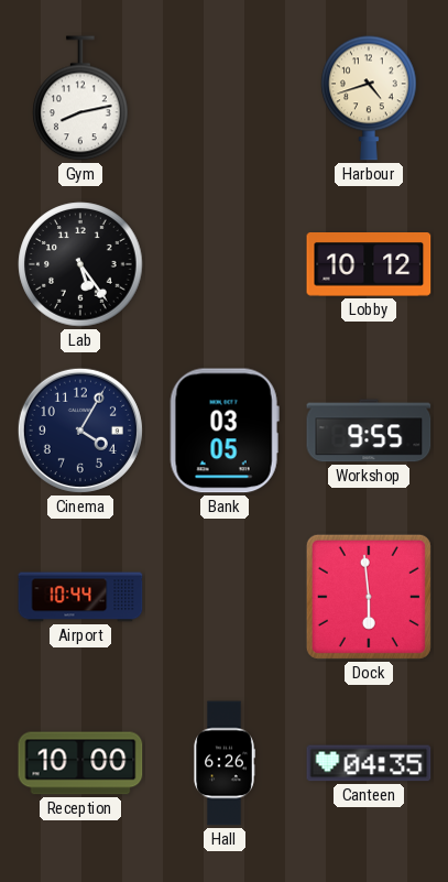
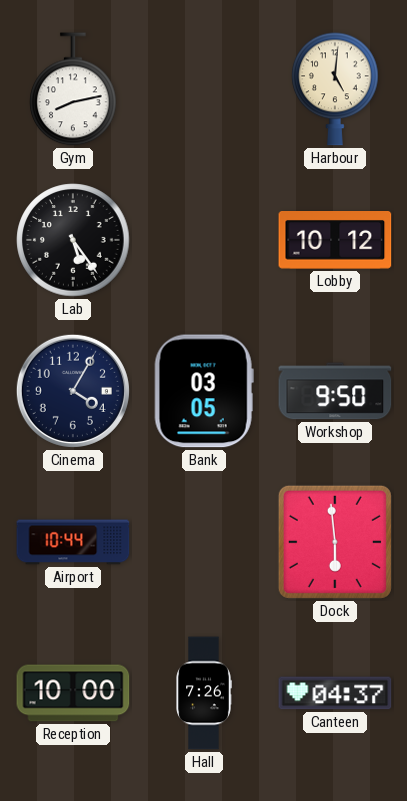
Harbour: 4:42 -> 5:01
Workshop: 9:55 -> 9:50
Hall: 6:26 -> 7:26
Canteen: 04:35 -> 04:37
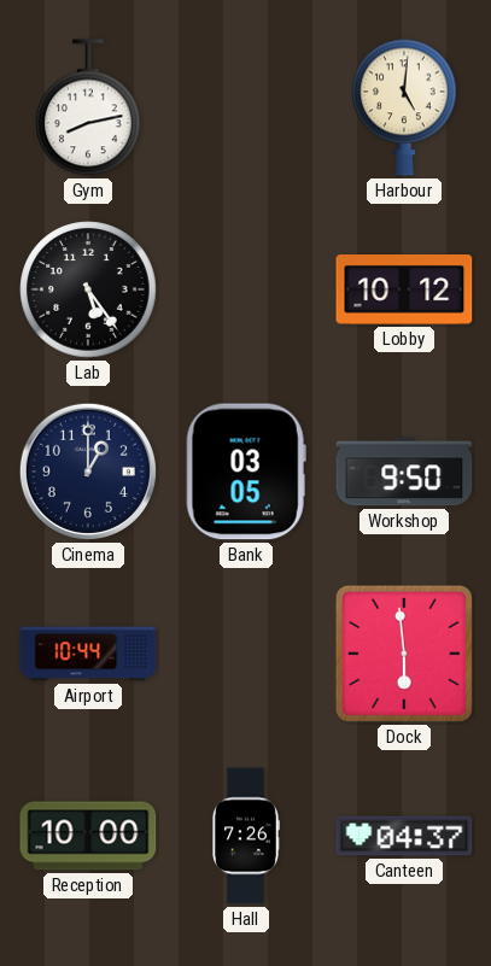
Cinema: 4:05 -> 1:00
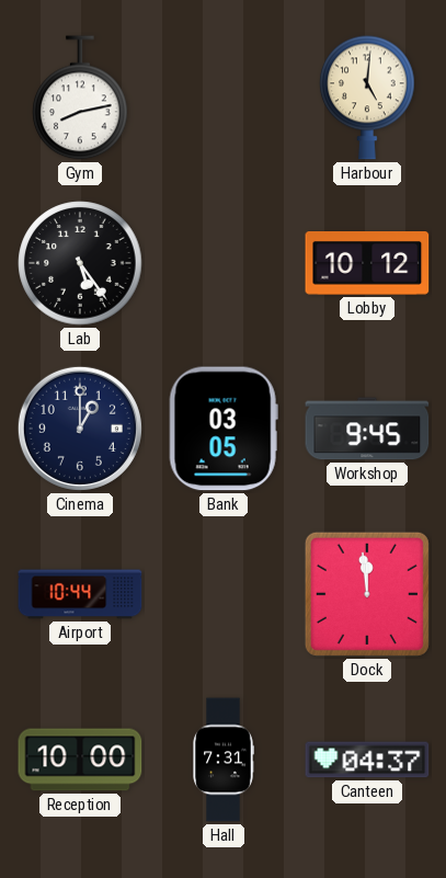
Workshop: 9:50 -> 9:45
Dock: 5:59 -> 11:59
Hall: 7:26 -> 7:31
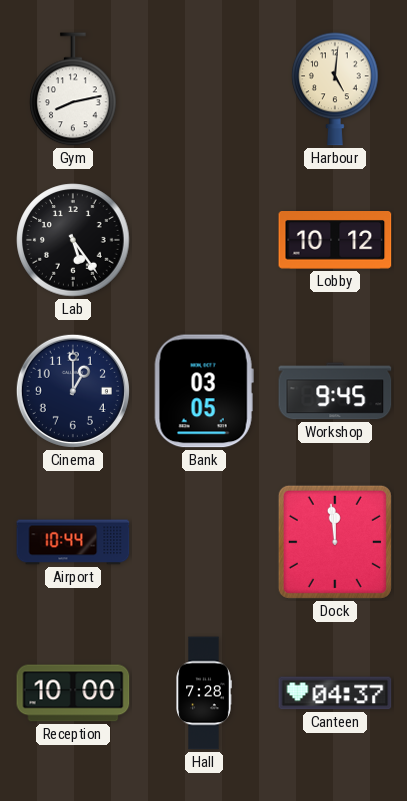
Hall: 7:31 -> 7:28
